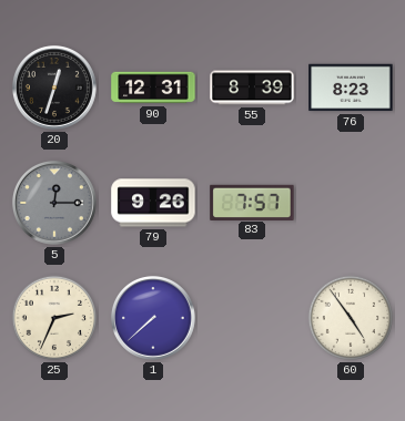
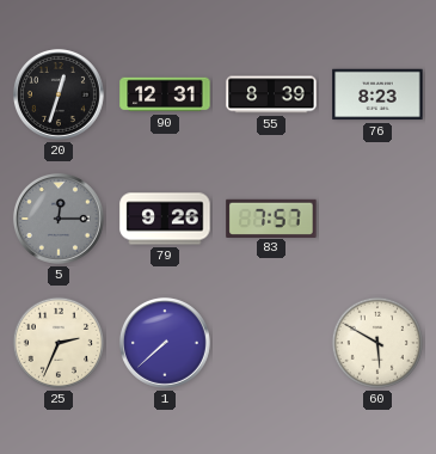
60: 4:54 -> 5:50
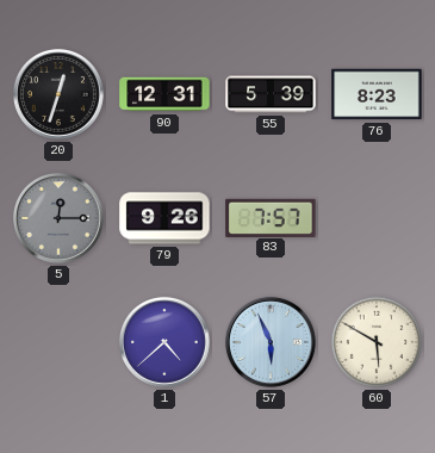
55: 8:39 -> 5:39
25: 2:34 -> none
1: 7:38 -> 4:38
57: none -> 5:56
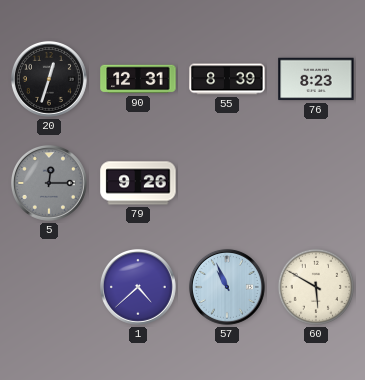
55: 5:39 -> 8:39
83: 7:57 -> none
57: 5:56 -> 10:56
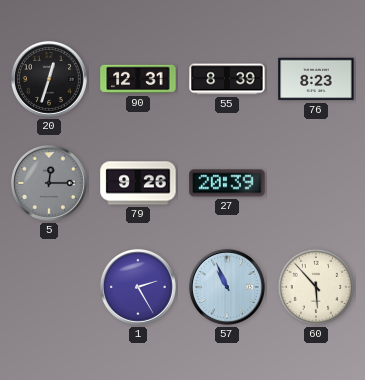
27: none -> 20:39
1: 4:38 -> 2:25
60: 5:50 -> 5:53
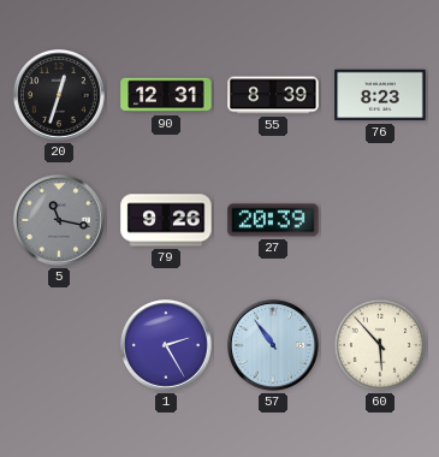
5: 12:15 -> 11:17
57: 10:56 -> 10:54
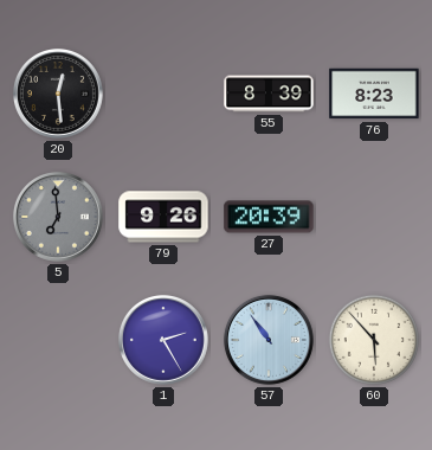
20: 12:33 -> 12:29
90: 12:31 -> none
5: 11:17 -> 6:59
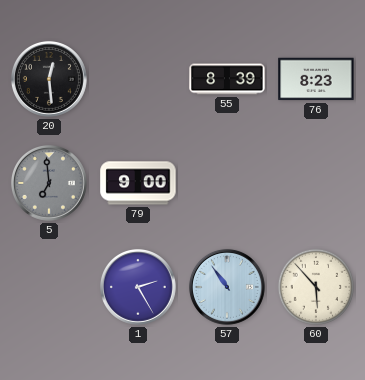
79: 9:26 -> 9:00
27: 20:39 -> none
